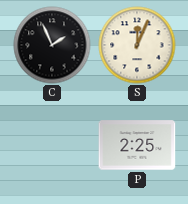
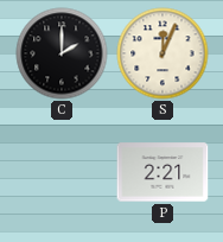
C: 1:56 -> 2:00
P: 2:25 -> 2:21
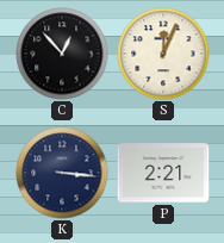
C: 2:00 -> 12:53
K: none -> 3:16
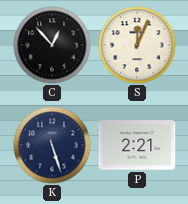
K: 3:16 -> 5:27
